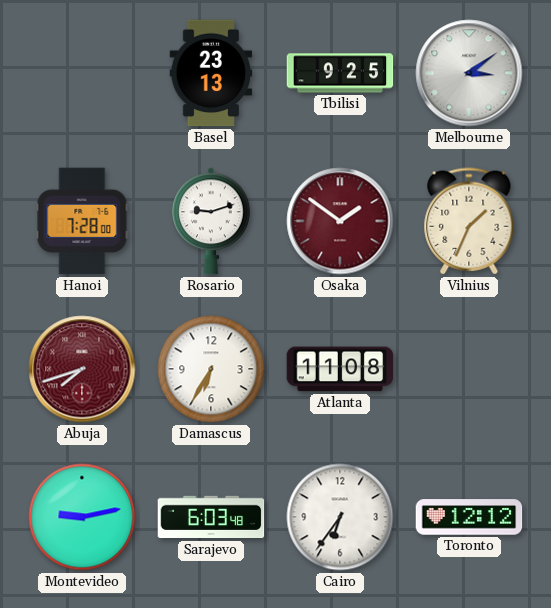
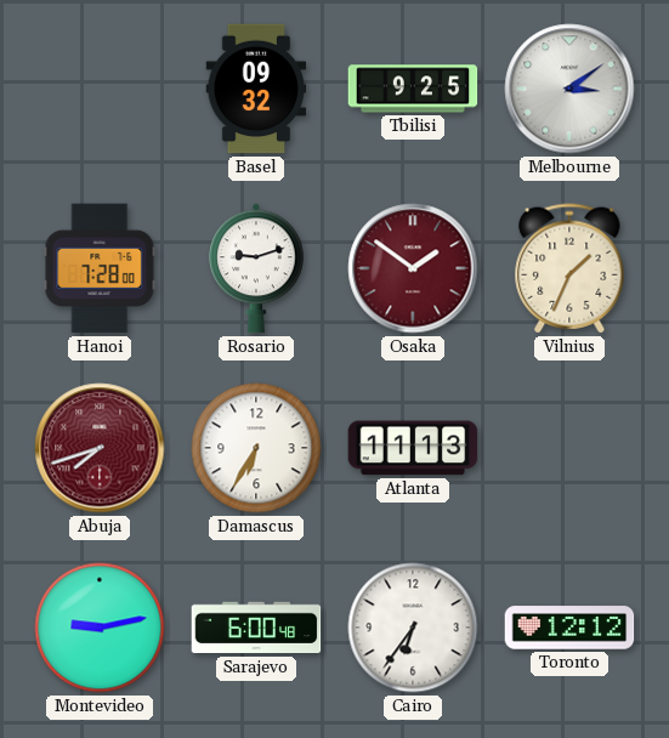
Basel: 23:13 -> 09:32
Atlanta: 11:08 -> 11:13
Sarajevo: 6:03 -> 6:00
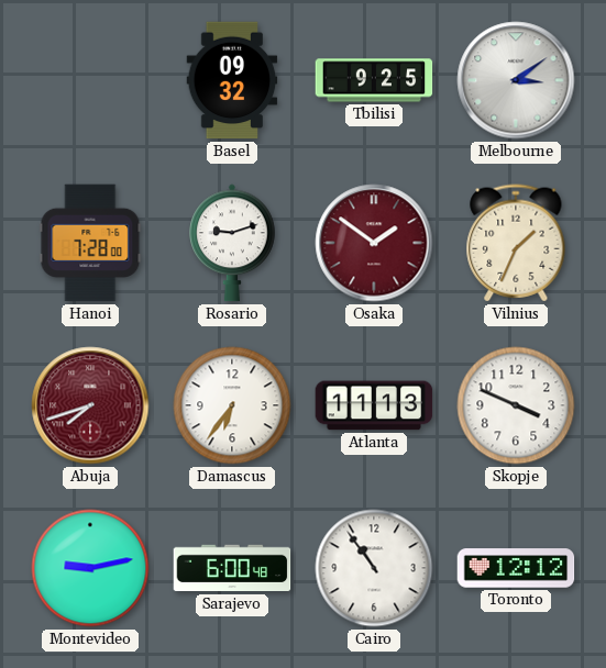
Damascus: 6:35 -> 6:36
Skopje: none -> 3:49
Cairo: 6:36 -> 10:54
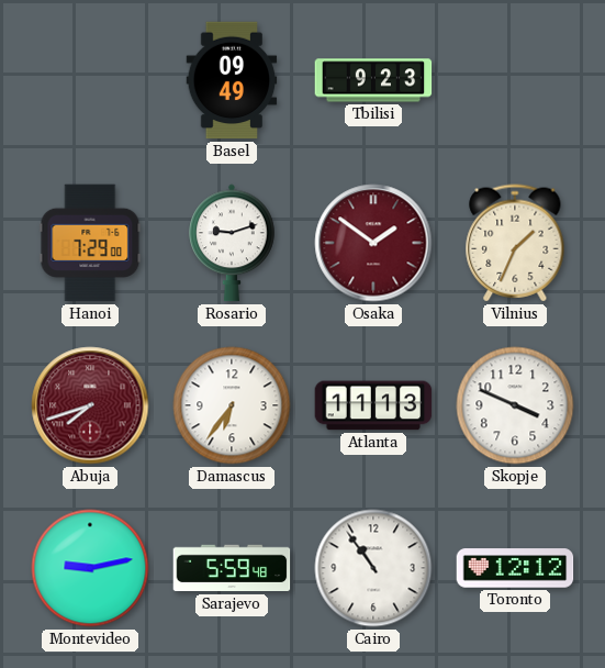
Basel: 09:32 -> 09:49
Tbilisi: 9:25 -> 9:23
Melbourne: 3:09 -> none
Hanoi: 7:28 -> 7:29
Sarajevo: 6:00 -> 5:59
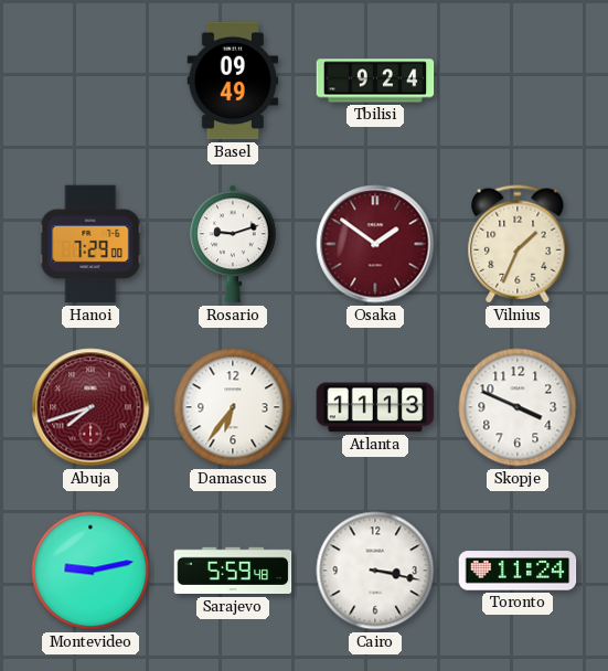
Tbilisi: 9:23 -> 9:24
Cairo: 10:54 -> 3:17
Toronto: 12:12 -> 11:24
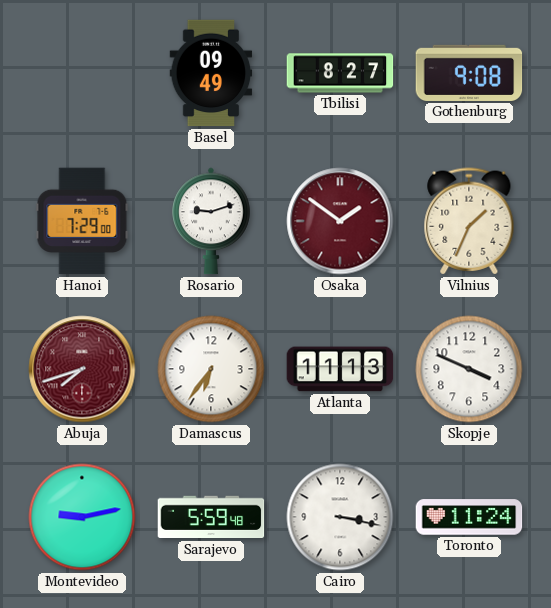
Tbilisi: 9:24 -> 8:27
Gothenburg: none -> 9:08
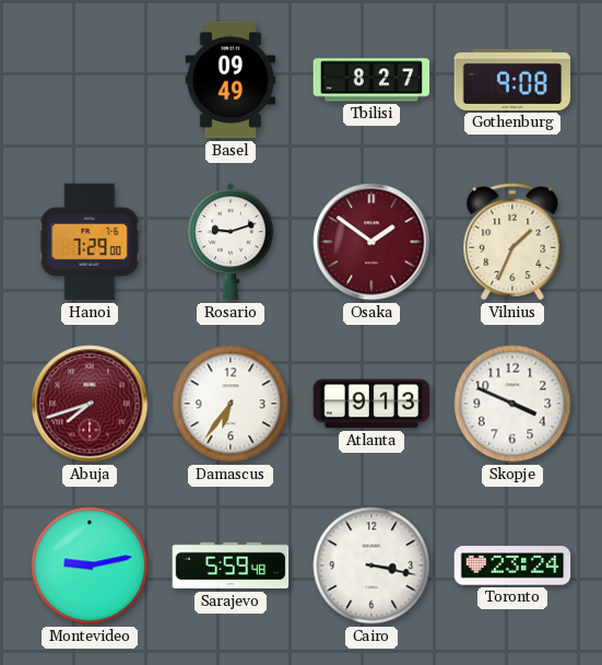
Atlanta: 11:13 -> 9:13
Toronto: 11:24 -> 23:24
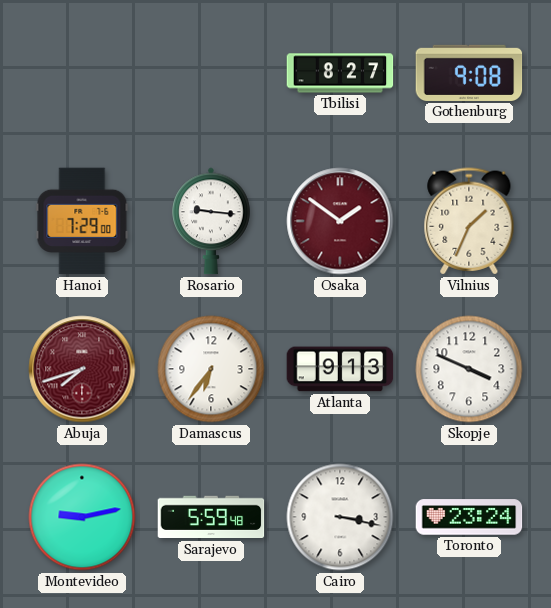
Basel: 09:49 -> none
Rosario: 9:12 -> 9:16
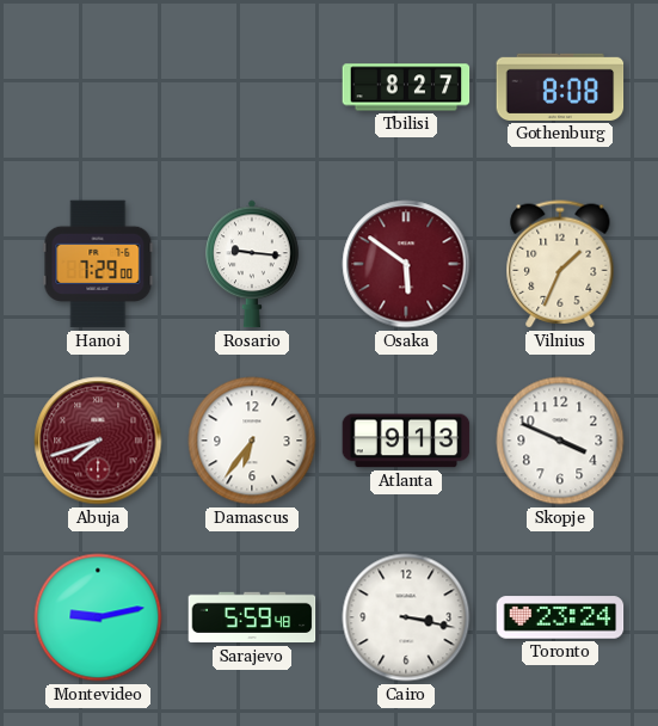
Gothenburg: 9:08 -> 8:08
Osaka: 1:51 -> 5:51
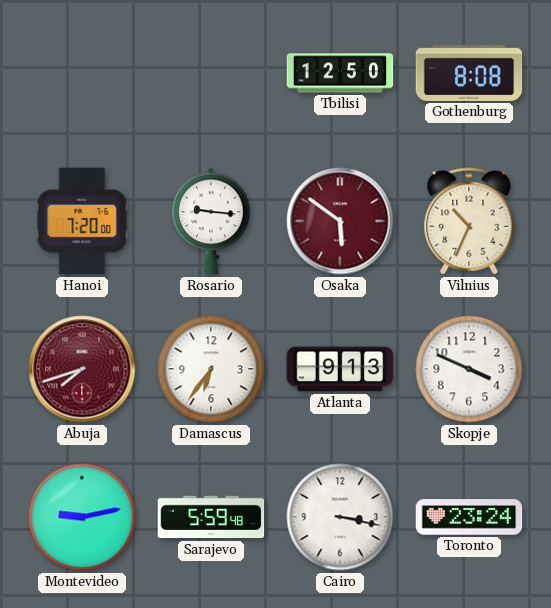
Tbilisi: 8:27 -> 12:50
Hanoi: 7:29 -> 7:20
Vilnius: 1:34 -> 10:34
